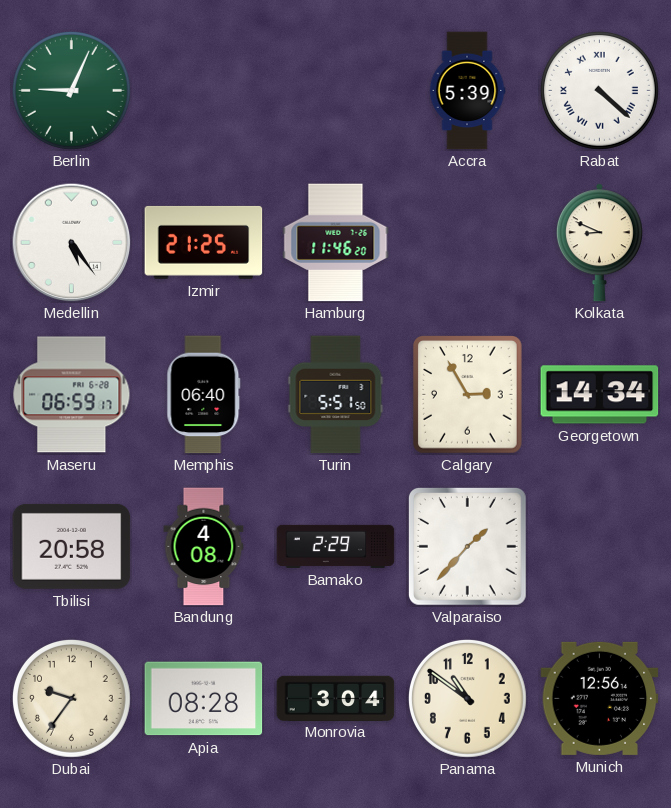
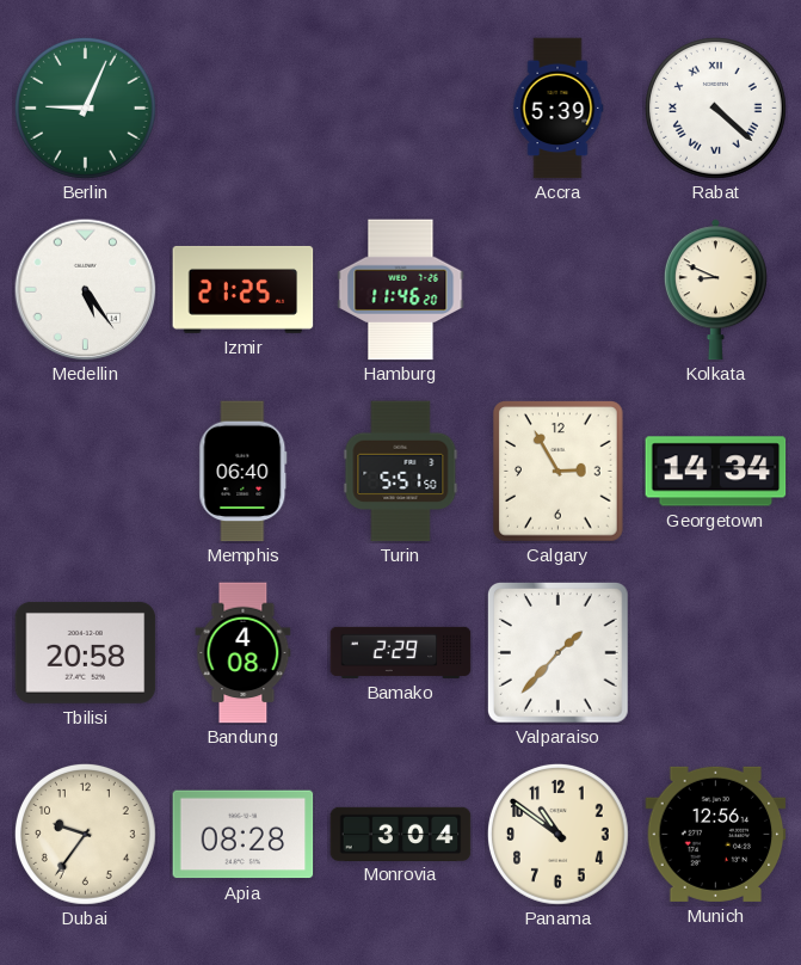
Maseru: 06:59 -> none
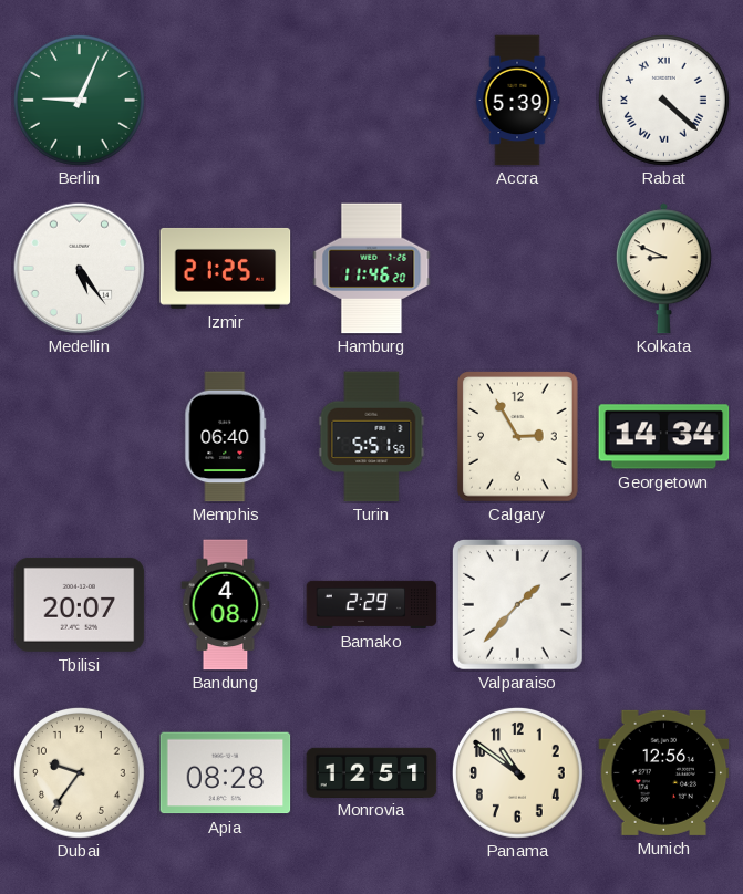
Tbilisi: 20:58 -> 20:07
Monrovia: 3:04 -> 12:51
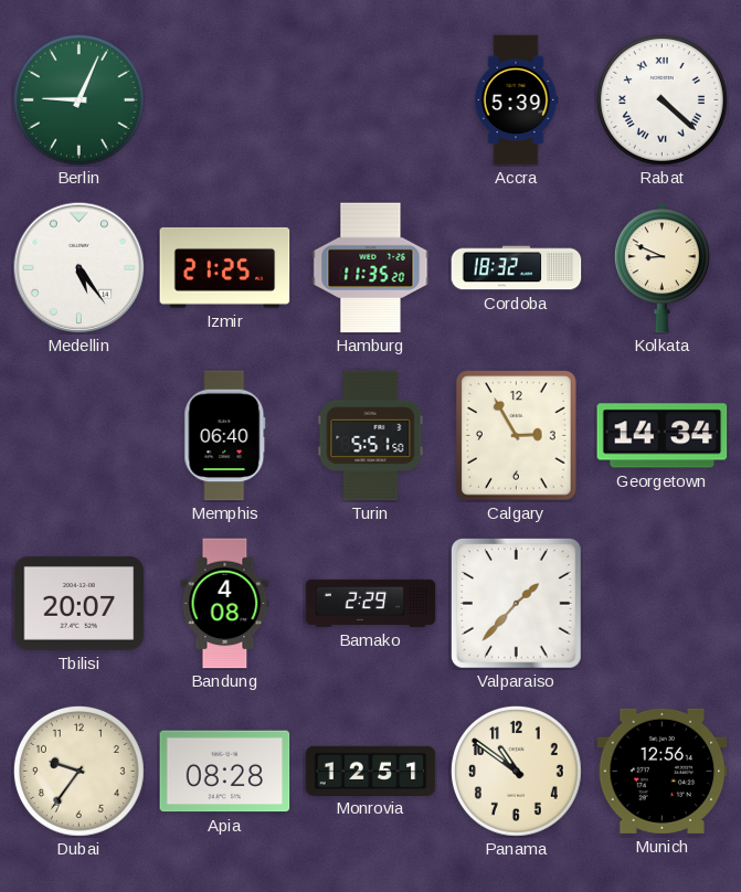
Hamburg: 11:46 -> 11:35
Cordoba: none -> 18:32
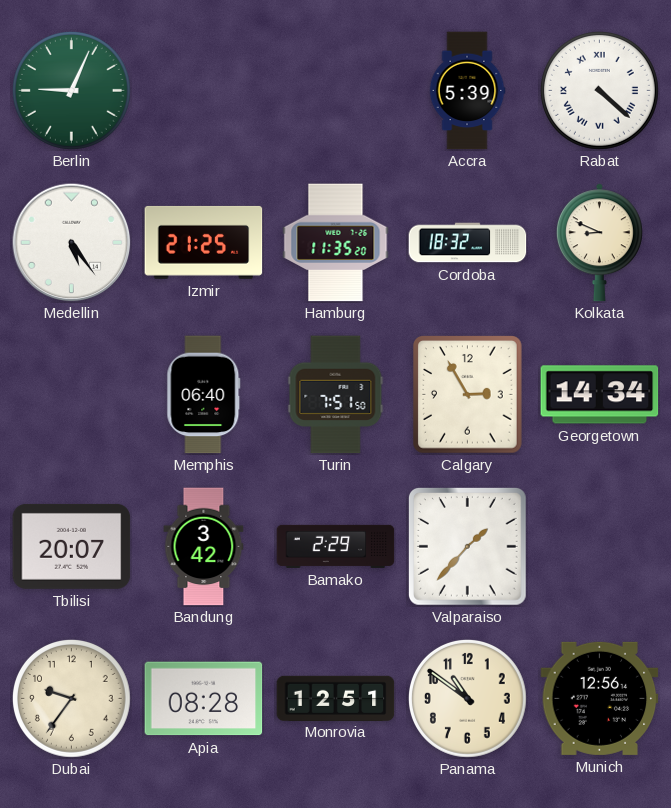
Turin: 5:51 -> 7:51
Bandung: 4:08 -> 3:42
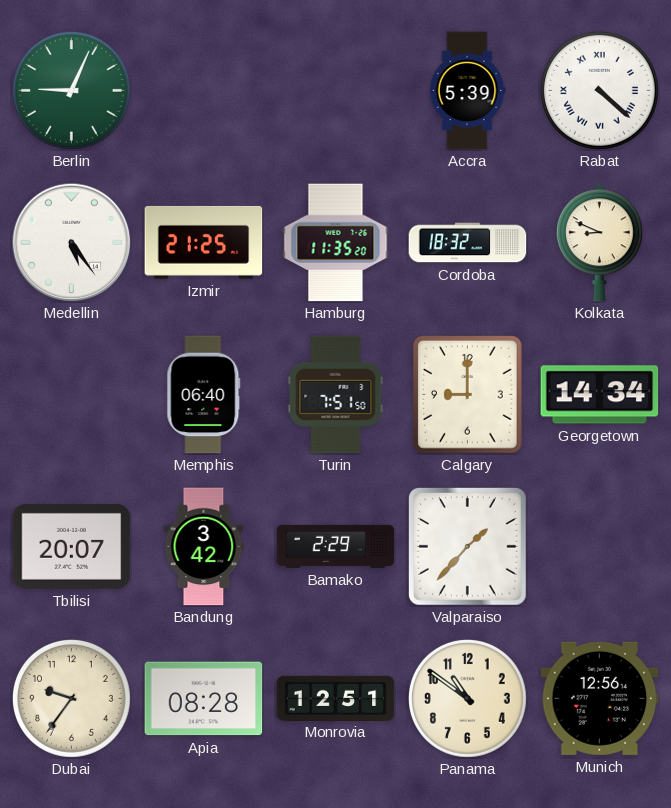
Calgary: 2:55 -> 9:00
